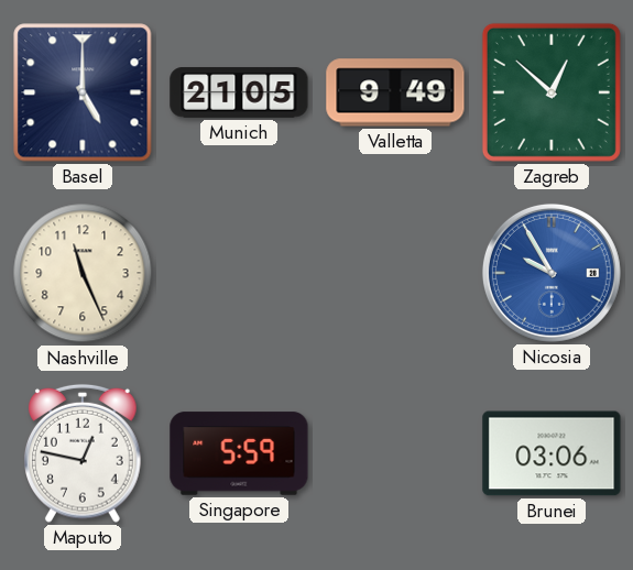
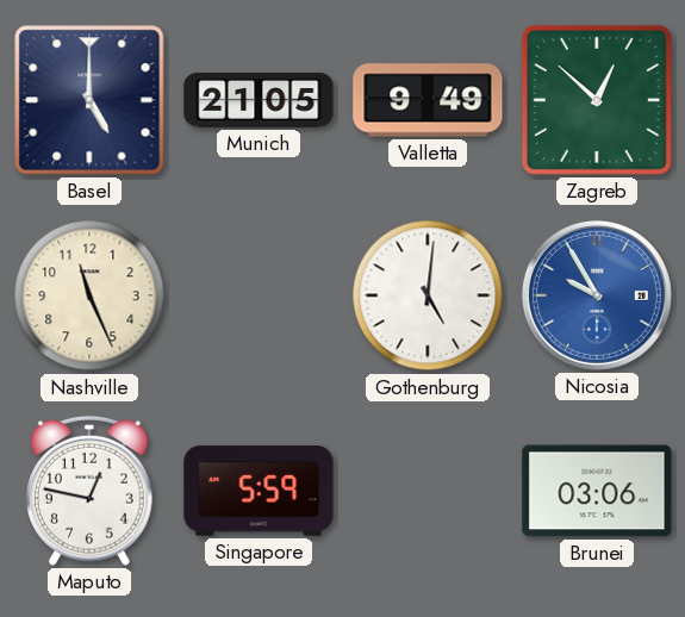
Gothenburg: none -> 5:01
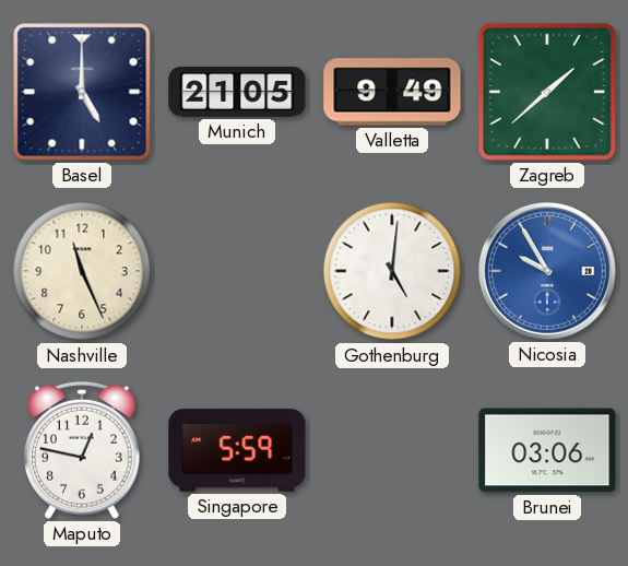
Zagreb: 12:52 -> 1:38
